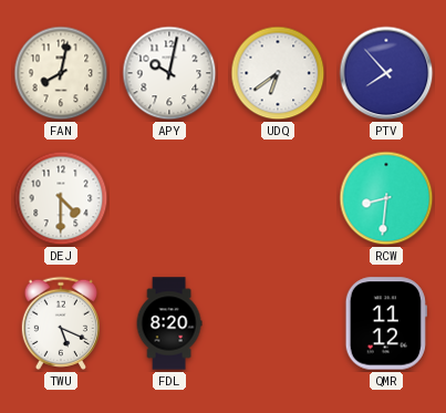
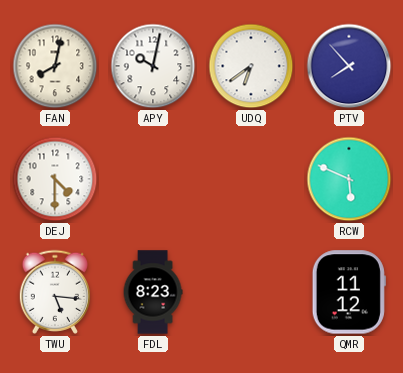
RCW: 8:31 -> 5:49
TWU: 5:19 -> 5:16
FDL: 8:20 -> 8:23
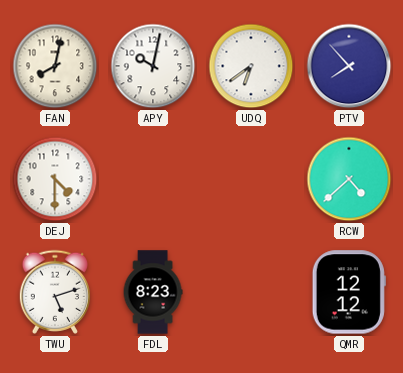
RCW: 5:49 -> 4:38
TWU: 5:16 -> 5:12
QMR: 11:12 -> 12:12
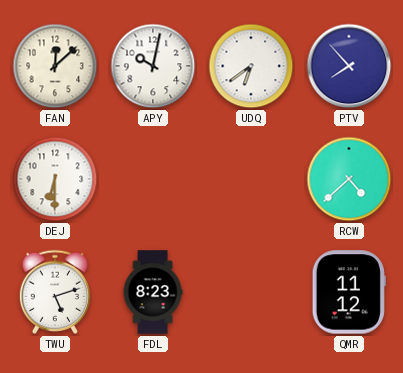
FAN: 8:02 -> 12:08
DEJ: 4:30 -> 6:30
QMR: 12:12 -> 11:12
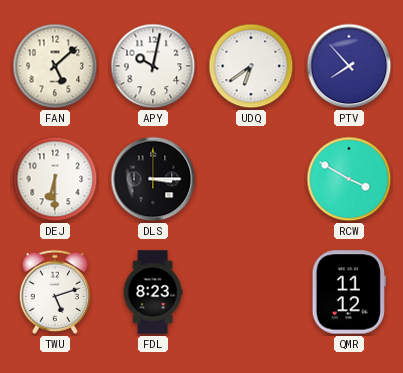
FAN: 12:08 -> 5:08
DLS: none -> 3:15
RCW: 4:38 -> 3:50
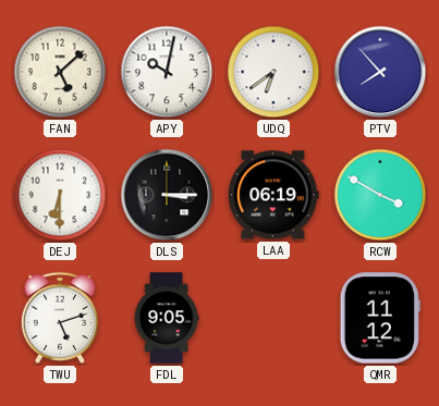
LAA: none -> 06:19
FDL: 8:23 -> 9:05
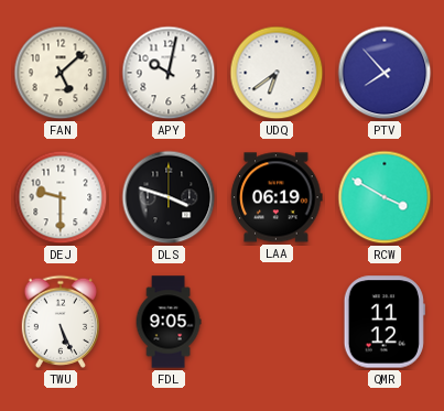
DEJ: 6:30 -> 9:30
DLS: 3:15 -> 3:48
TWU: 5:12 -> 5:26
